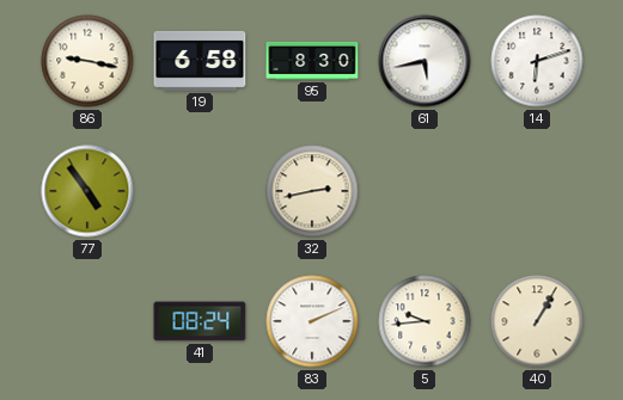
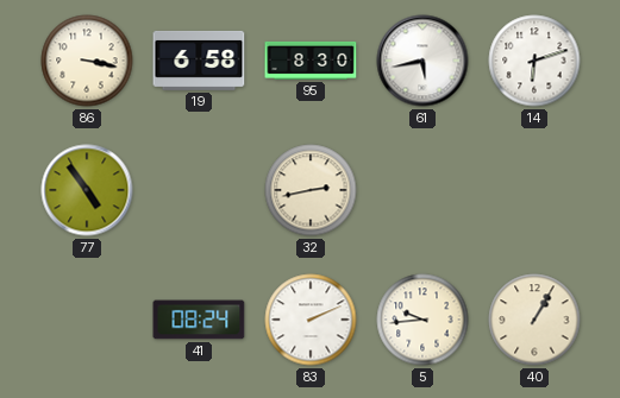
86: 9:17 -> 3:17
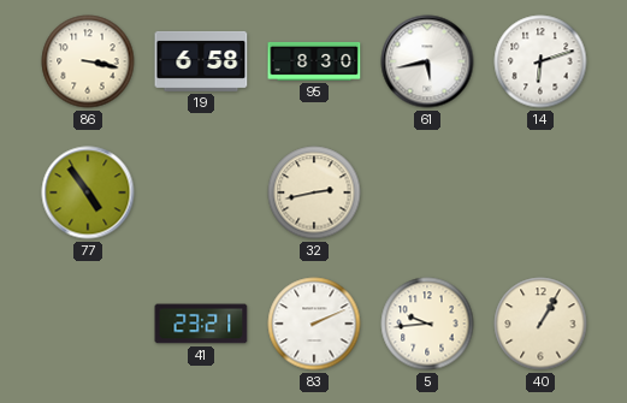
41: 08:24 -> 23:21
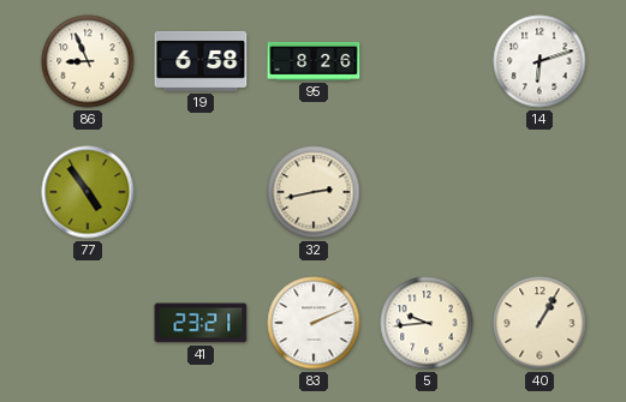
86: 3:17 -> 8:56
95: 8:30 -> 8:26
61: 5:43 -> none
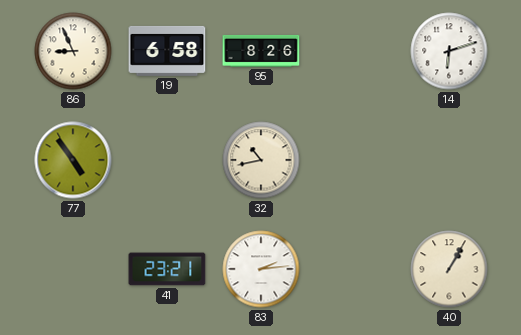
32: 2:43 -> 10:43
83: 2:11 -> 2:14
5: 9:44 -> none
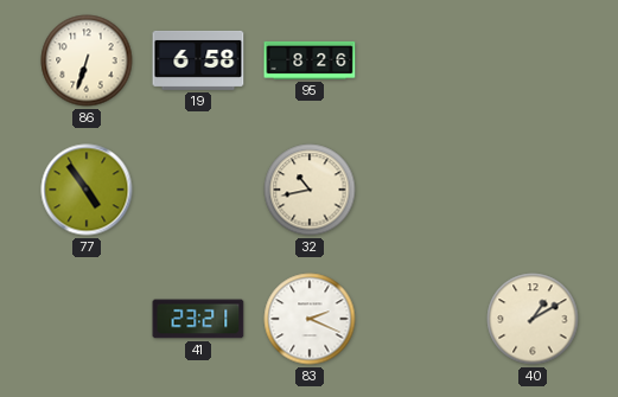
86: 8:56 -> 6:33
14: 6:12 -> none
83: 2:14 -> 2:19
40: 1:05 -> 1:10
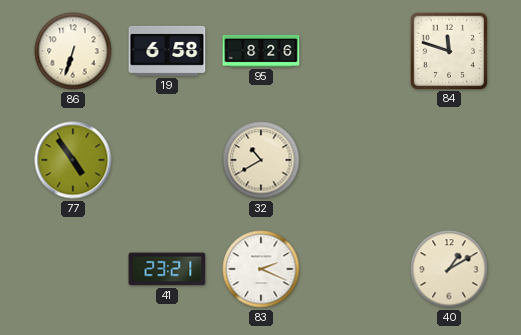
84: none -> 11:48
32: 10:43 -> 10:40
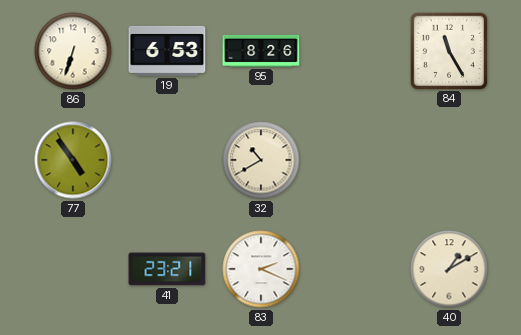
19: 6:58 -> 6:53
84: 11:48 -> 11:25
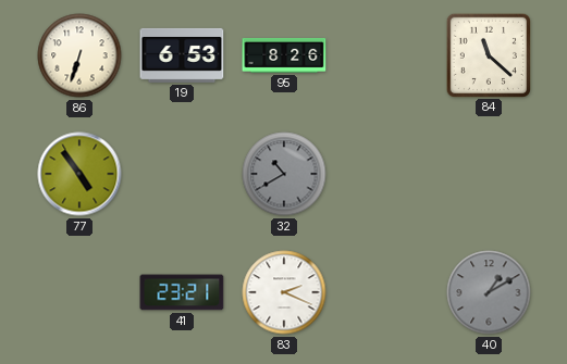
84: 11:25 -> 11:22
32 dial: cream -> grey
40 dial: cream -> grey
